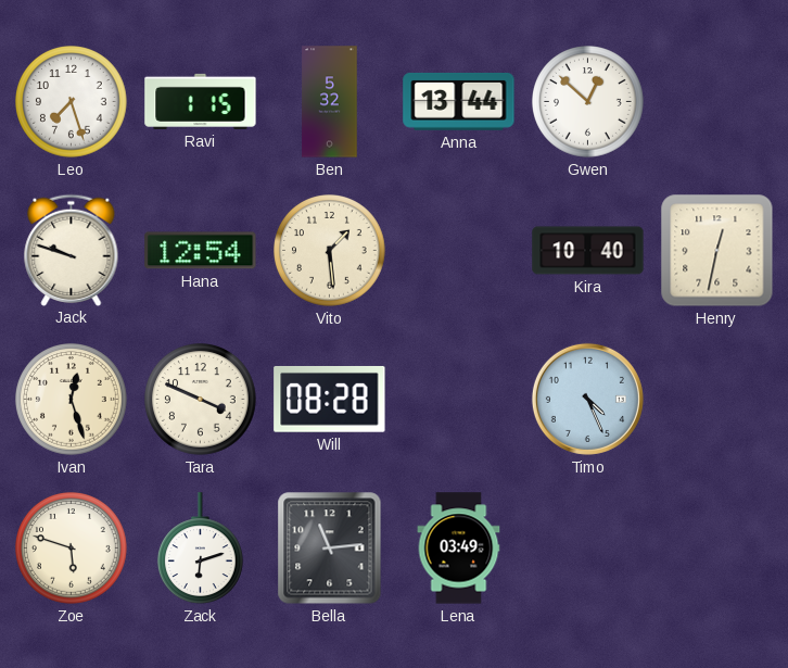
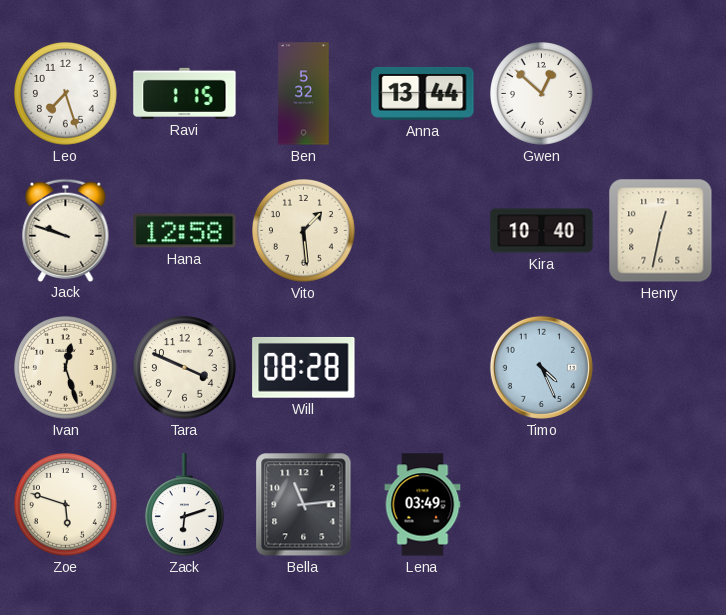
Hana: 12:54 -> 12:58
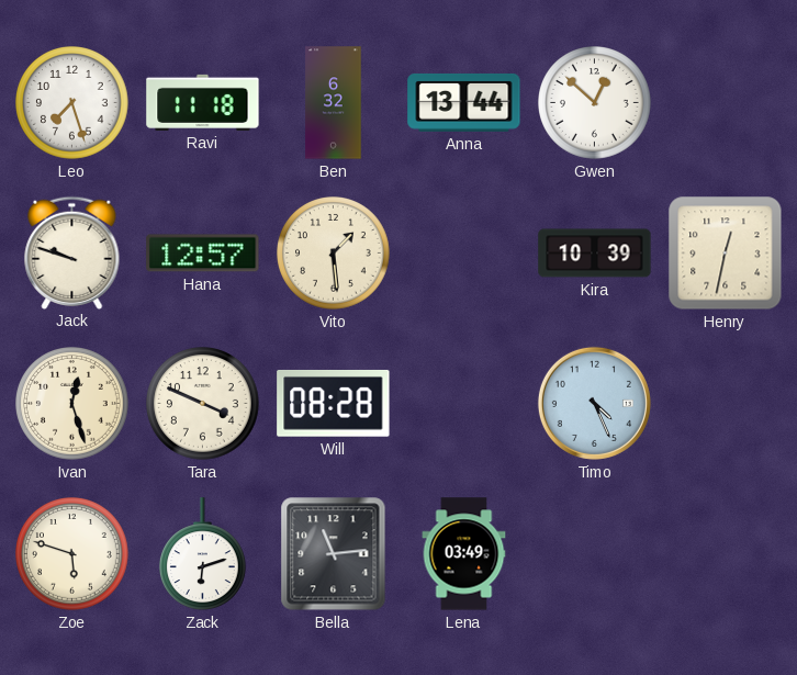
Ravi: 1:15 -> 11:18
Ben: 5:32 -> 6:32
Hana: 12:58 -> 12:57
Kira: 10:40 -> 10:39
